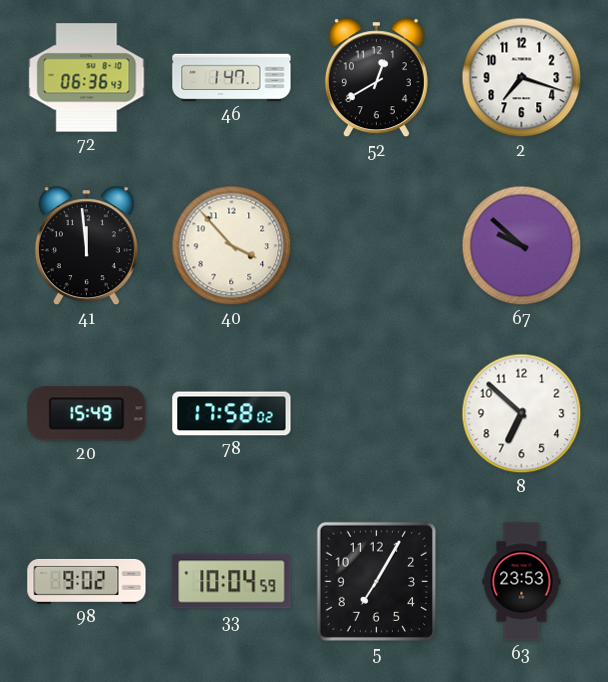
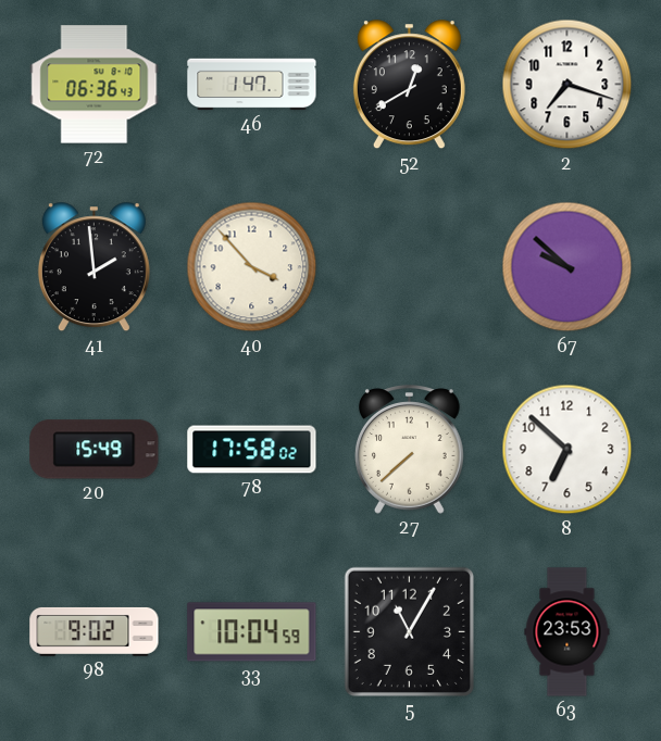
41: 11:59 -> 1:59
27: none -> 7:38
5: 7:05 -> 11:05
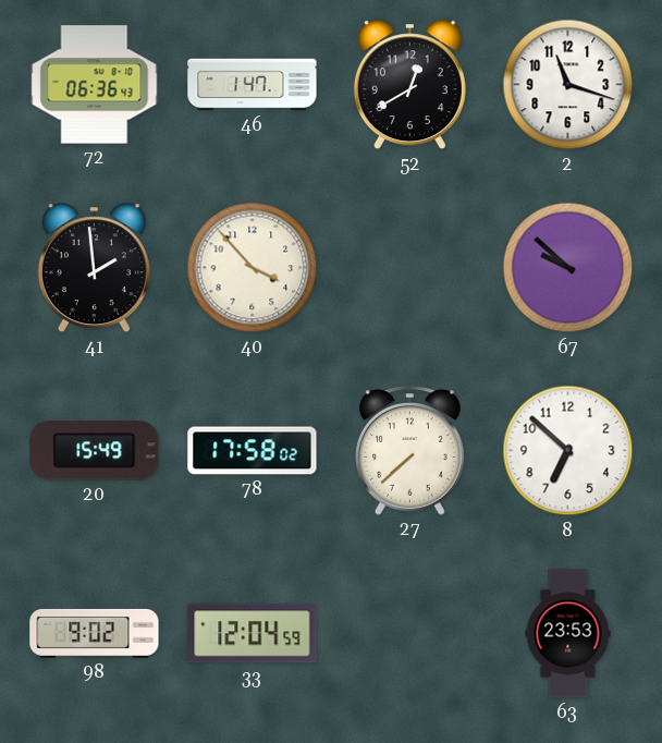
2: 7:18 -> 11:18
33: 10:04 -> 12:04
5: 11:05 -> none
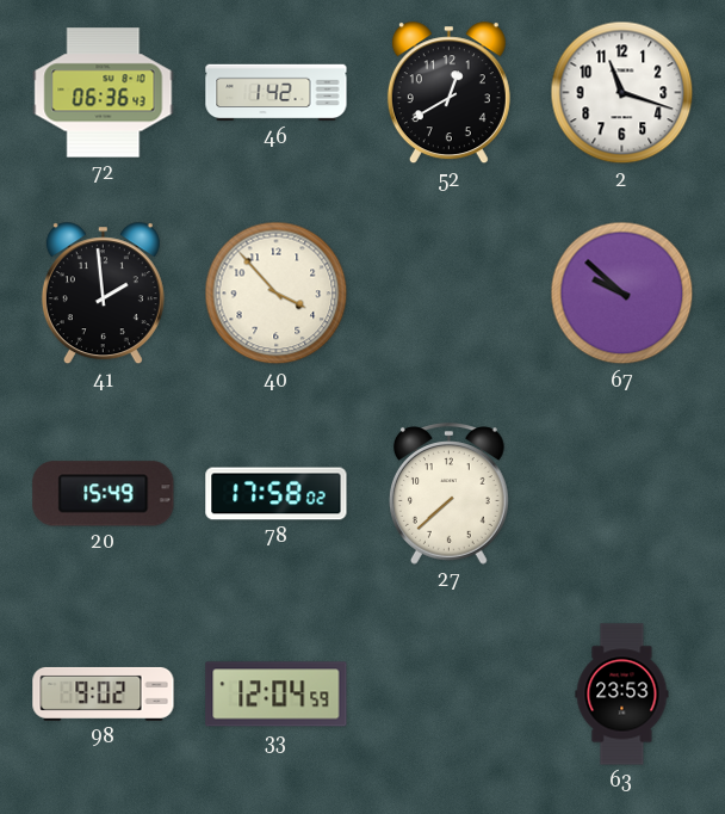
46: 1:47 -> 1:42
8: 6:52 -> none
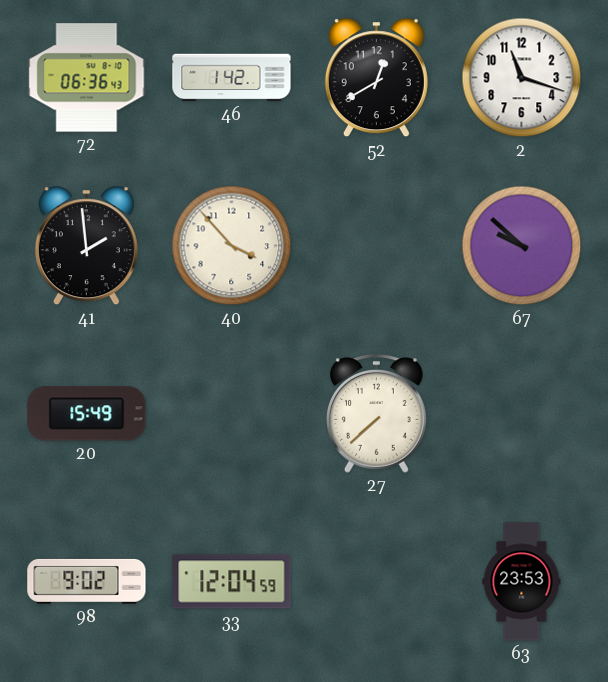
78: 17:58 -> none
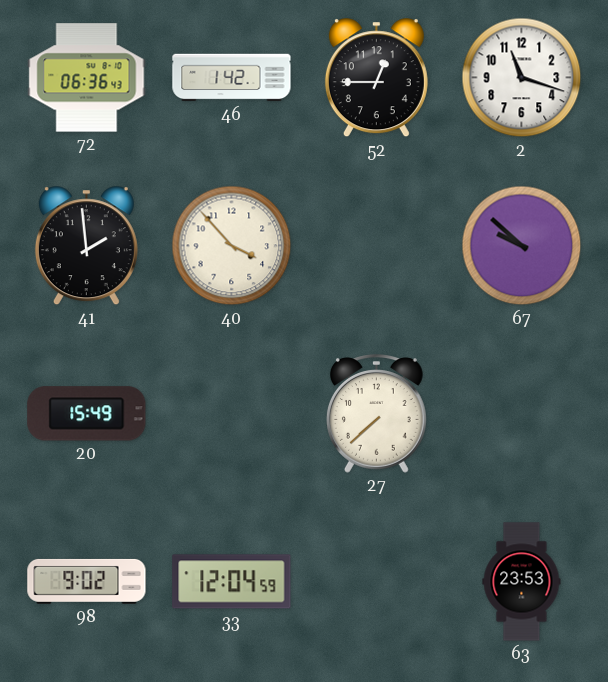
52: 12:40 -> 12:45
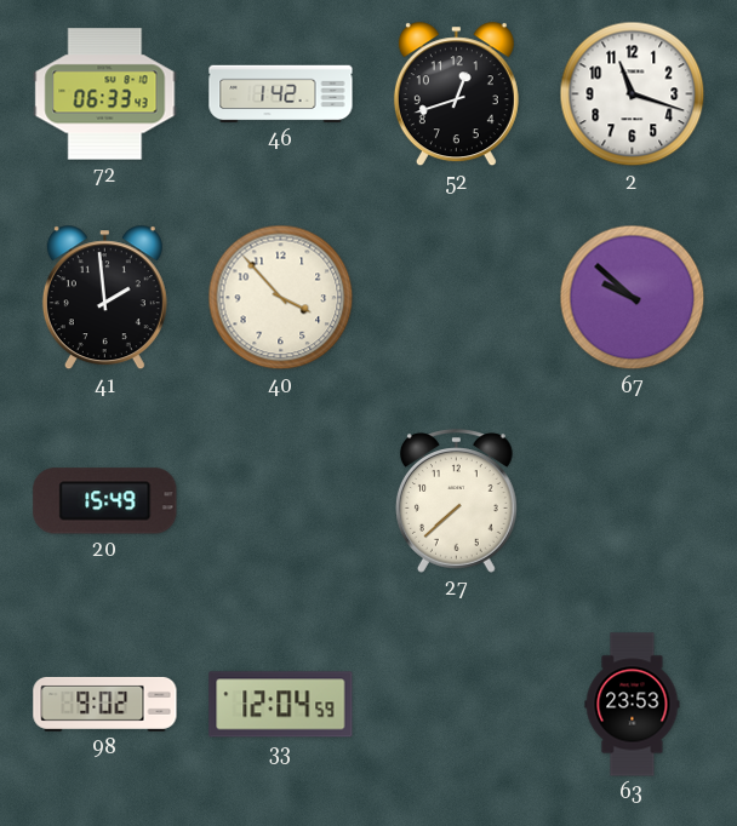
72: 06:36 -> 06:33
52: 12:45 -> 12:42
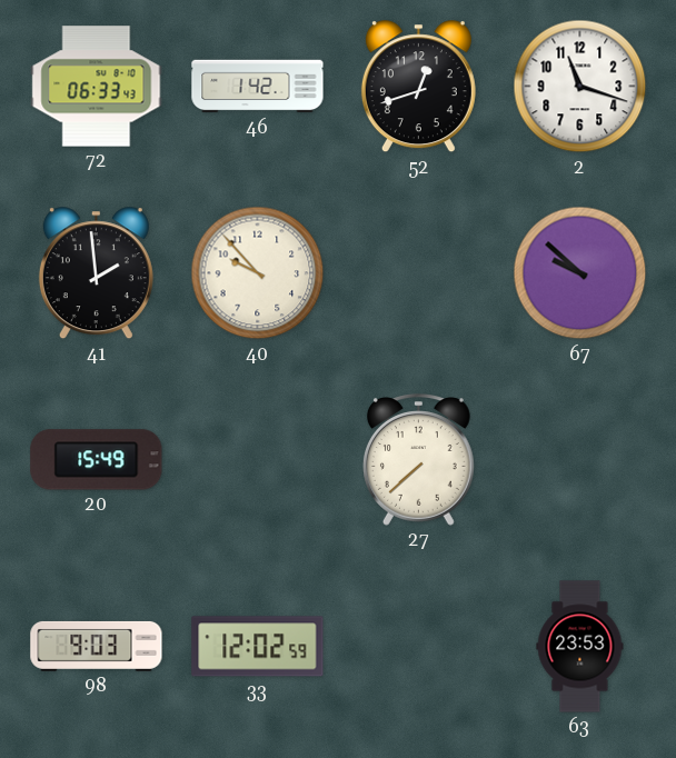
40: 3:53 -> 9:53
98: 9:02 -> 9:03
33: 12:04 -> 12:02
